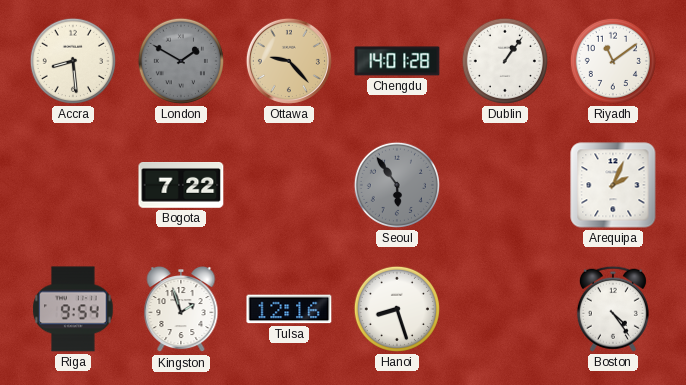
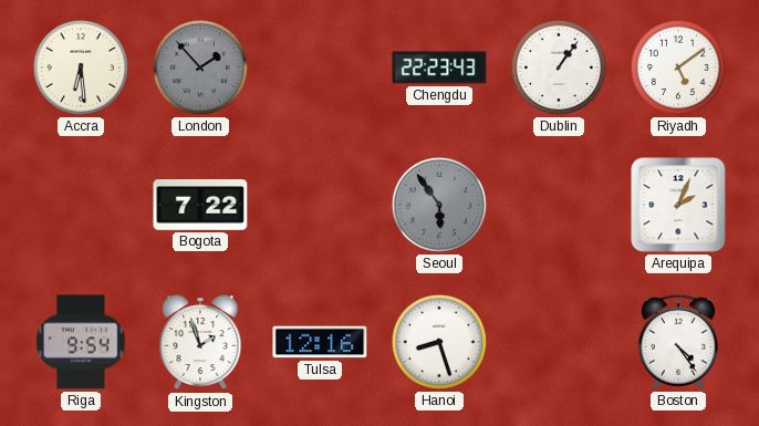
Accra: 8:29 -> 6:29
London: 1:50 -> 1:53
Ottawa: 9:23 -> none
Chengdu: 14:01 -> 22:23
Riyadh: 11:09 -> 5:09
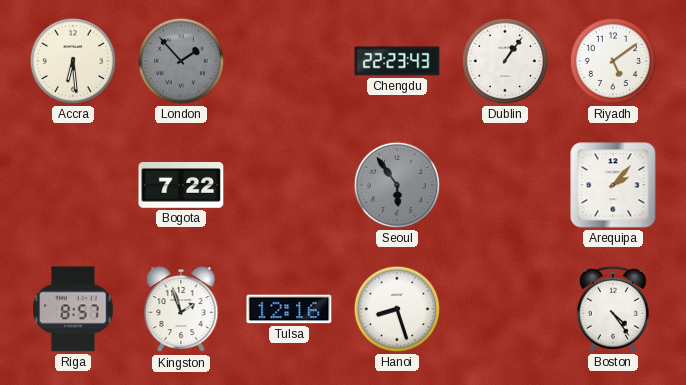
Arequipa: 2:04 -> 2:07
Riga: 9:54 -> 8:57
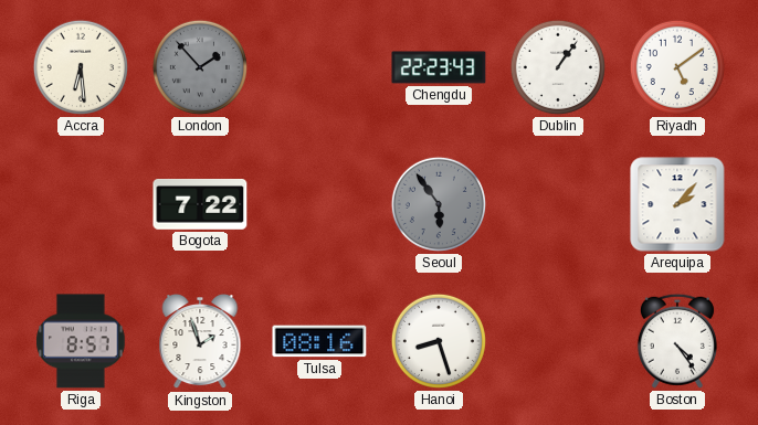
Tulsa: 12:16 -> 08:16
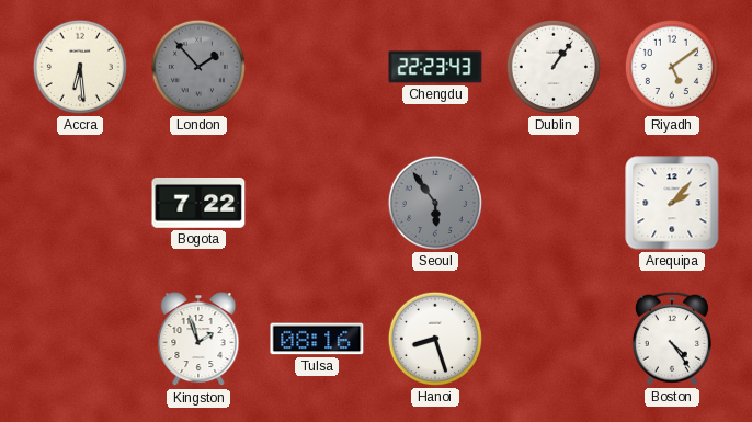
Riga: 8:57 -> none
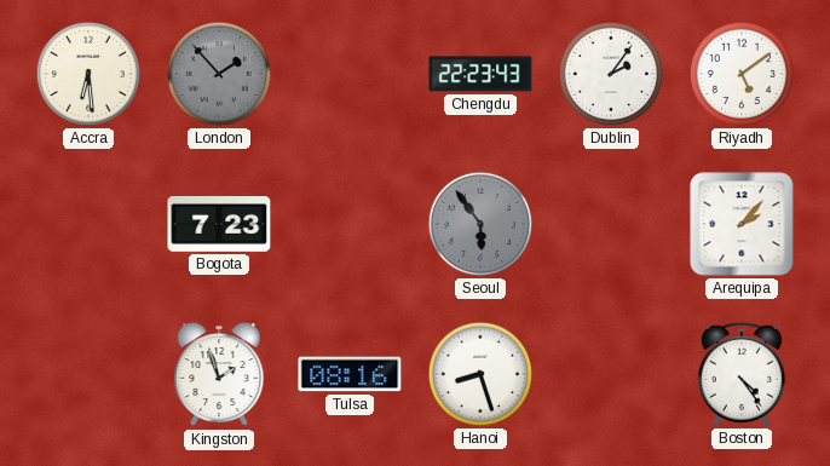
Dublin: 1:06 -> 2:06
Bogota: 7:22 -> 7:23
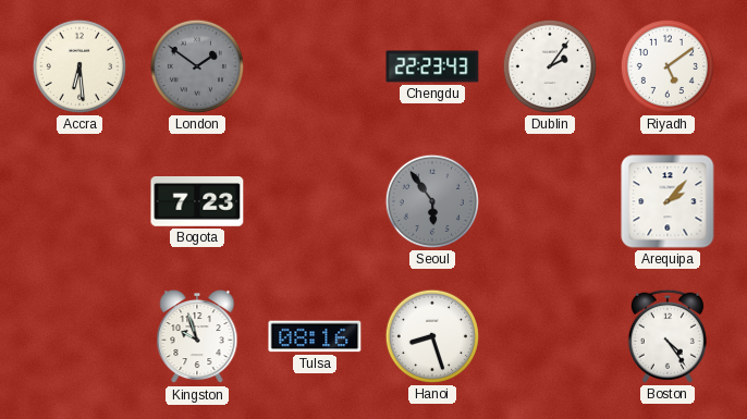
London: 1:53 -> 1:51
Kingston: 1:57 -> 9:57
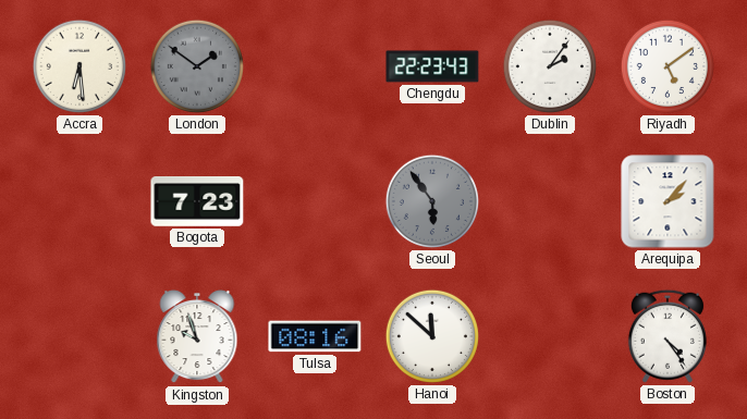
Hanoi: 8:27 -> 11:52
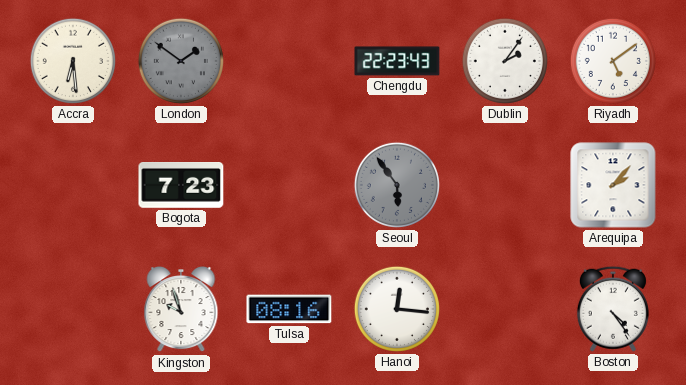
Hanoi: 11:52 -> 12:16
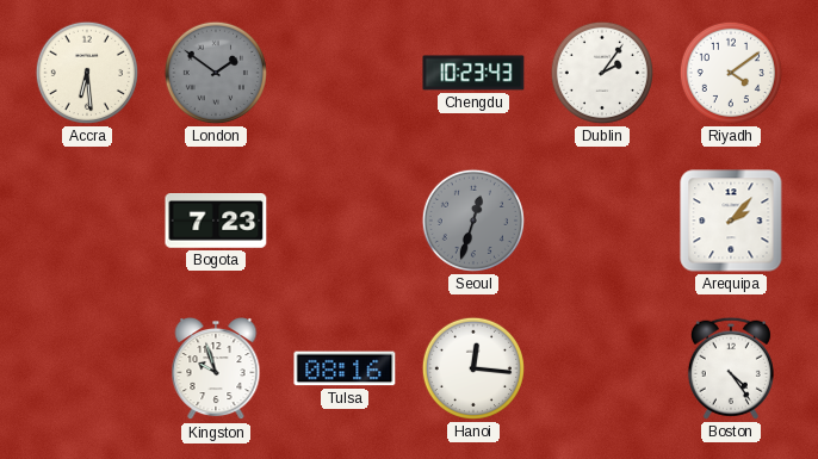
Chengdu: 22:23 -> 10:23
Riyadh: 5:09 -> 4:09
Seoul: 5:54 -> 12:33
